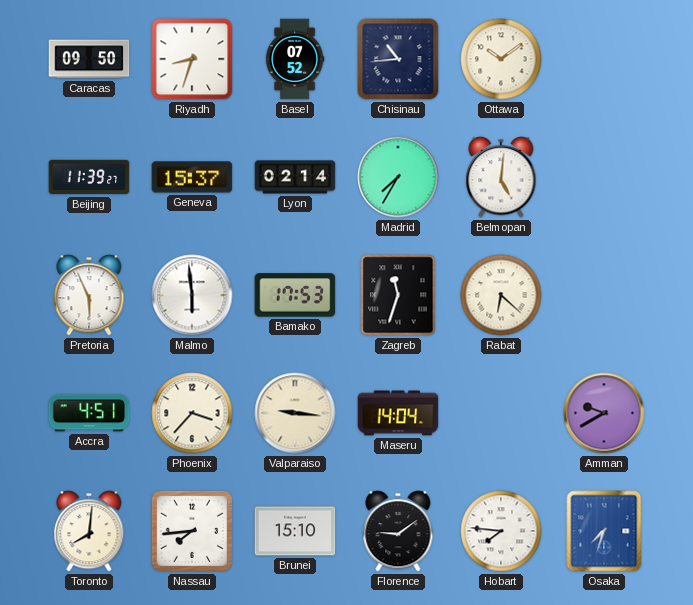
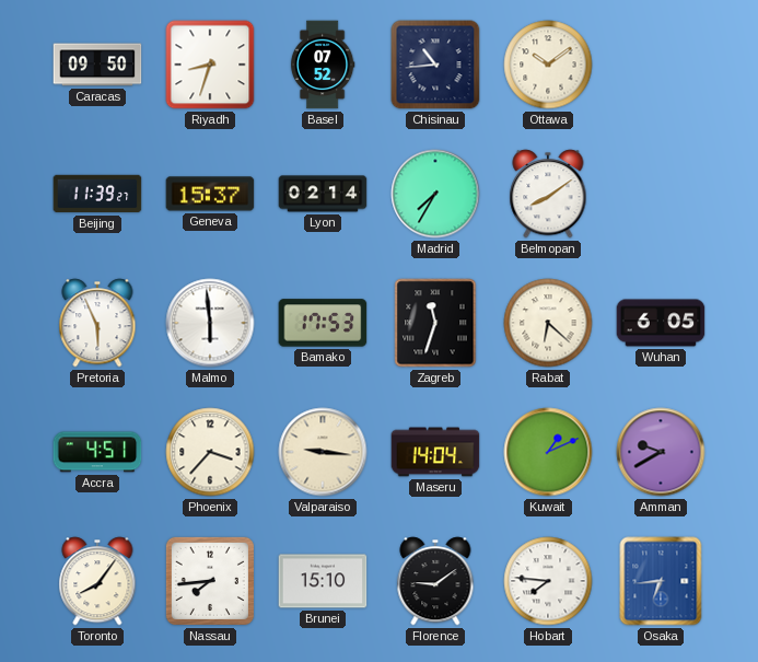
Belmopan: 5:01 -> 8:09
Wuhan: none -> 6:05
Kuwait: none -> 1:11
Toronto: 8:01 -> 8:06
Osaka: 7:33 -> 6:44
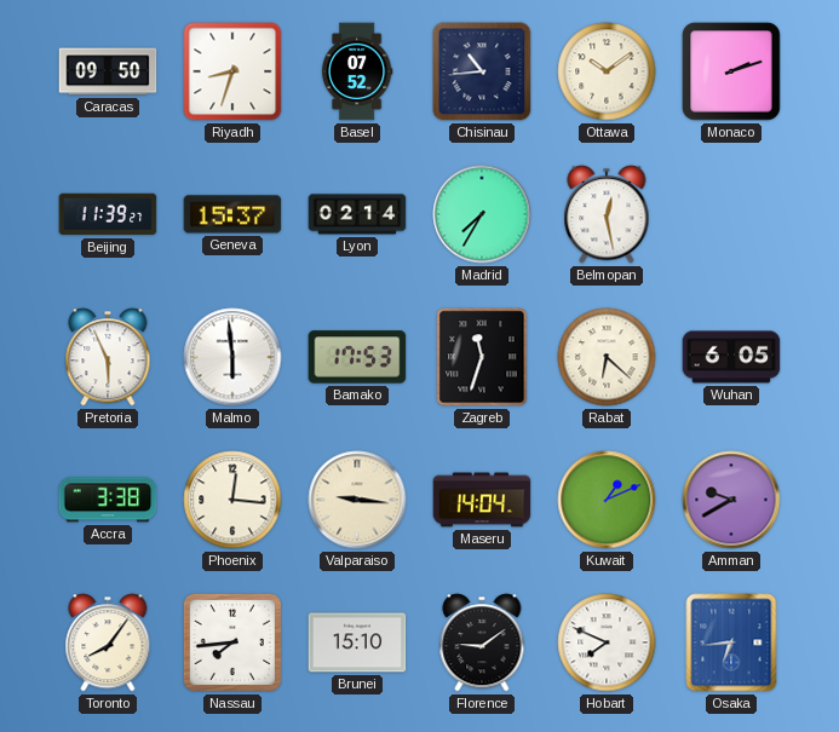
Monaco: none -> 2:12
Belmopan: 8:09 -> 12:28
Accra: 4:51 -> 3:38
Phoenix: 3:37 -> 12:16
Hobart: 7:46 -> 7:49
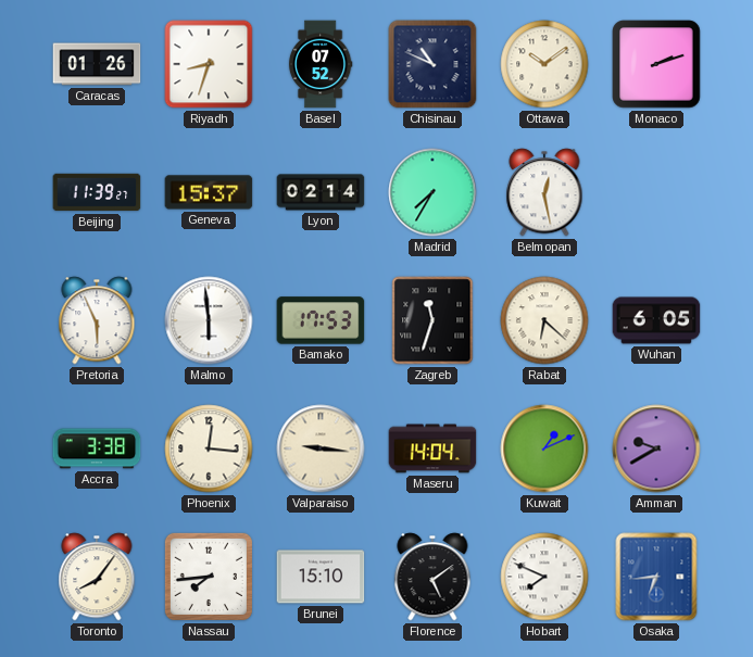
Caracas: 09:50 -> 01:26
Chisinau: 10:44 -> 10:49
Florence: 9:09 -> 5:09
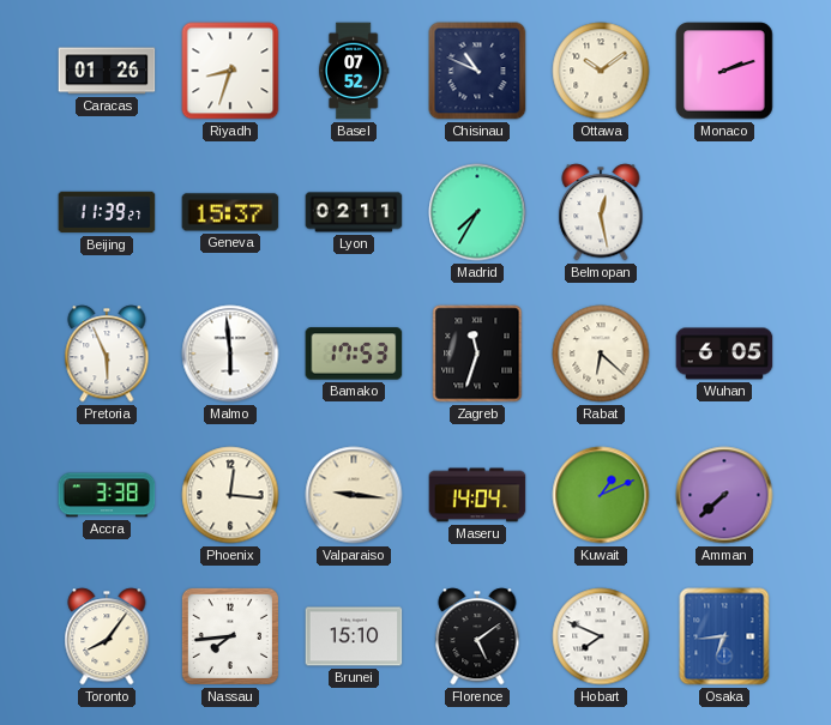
Lyon: 02:14 -> 02:11
Amman: 9:40 -> 7:38
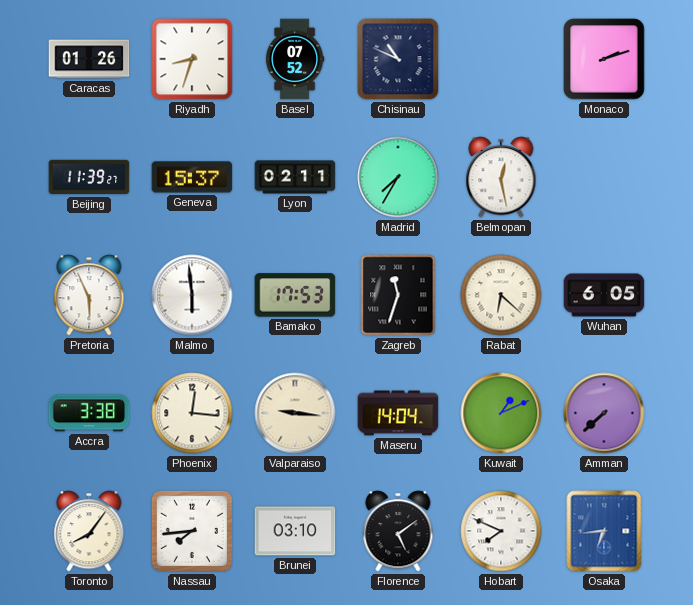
Ottawa: 10:09 -> none
Brunei: 15:10 -> 03:10
